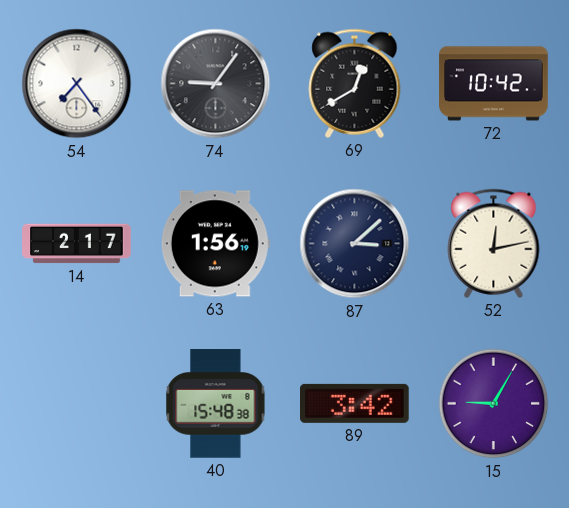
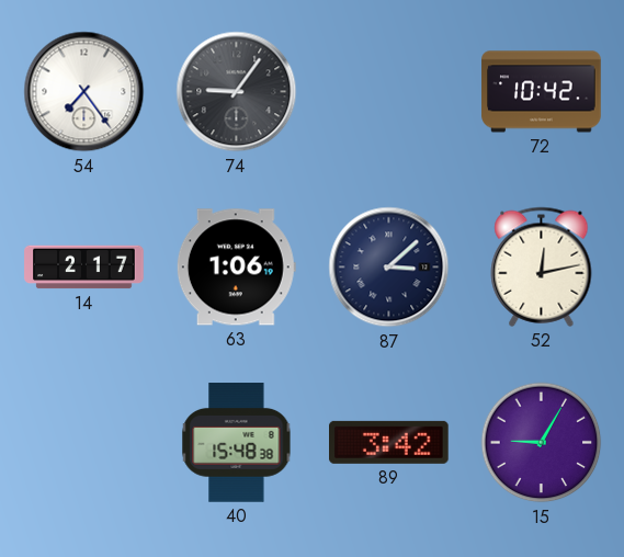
69: 12:40 -> none
63: 1:56 -> 1:06
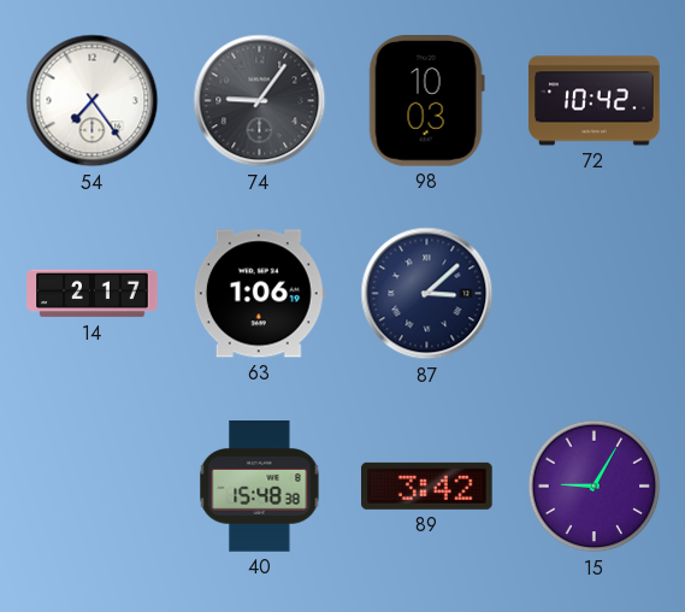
98: none -> 10:03
52: 12:13 -> none
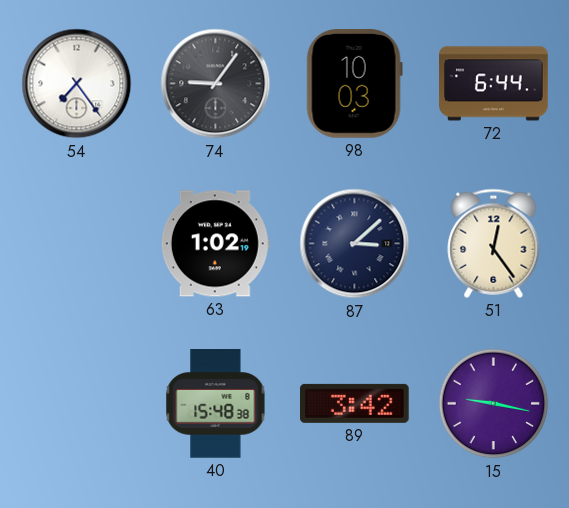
72: 10:42 -> 6:44
14: 2:17 -> none
63: 1:06 -> 1:02
51: none -> 12:24
15: 9:05 -> 9:17
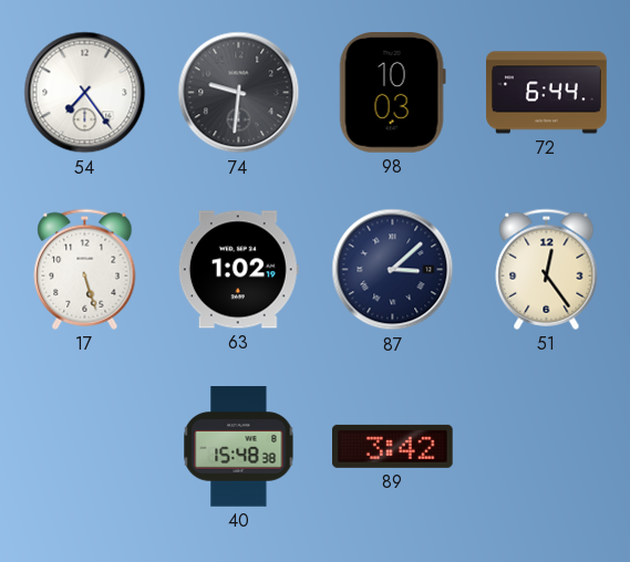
74: 9:06 -> 9:31
17: none -> 5:27
15: 9:17 -> none
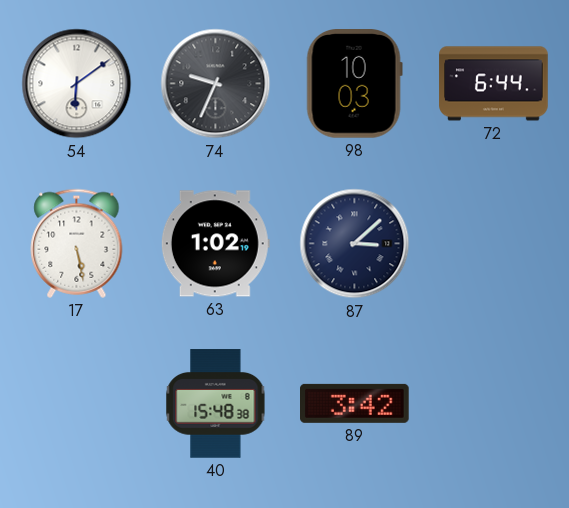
54: 7:24 -> 6:09
74: 9:31 -> 9:34
17: 5:27 -> 5:28
51: 12:24 -> none
